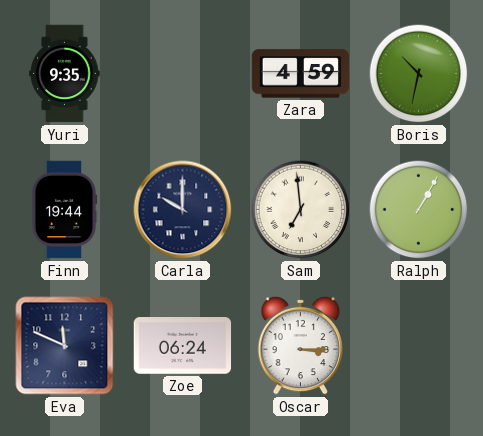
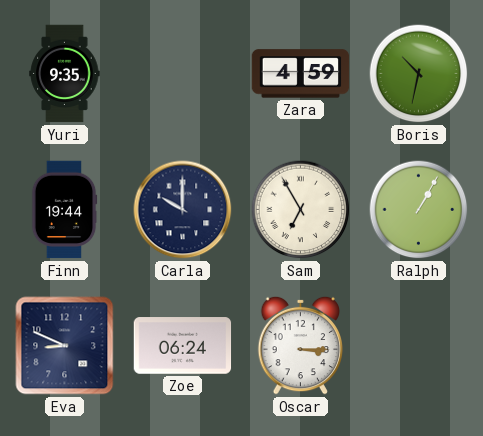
Sam: 6:59 -> 6:55
Eva: 11:49 -> 8:49
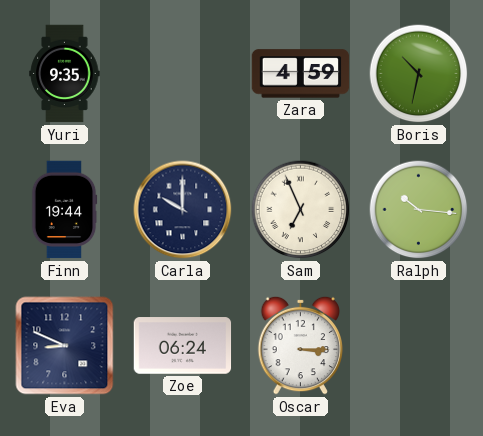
Sam: 6:55 -> 6:56
Ralph: 1:05 -> 10:16
